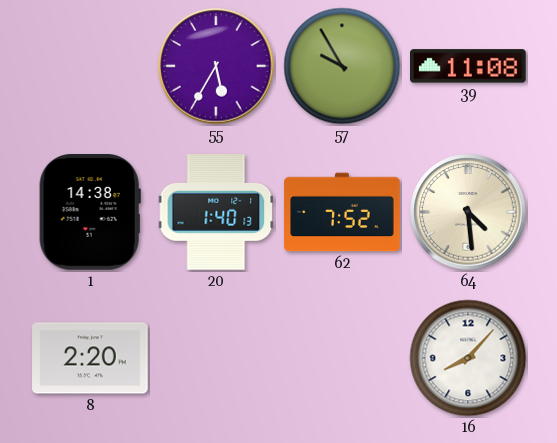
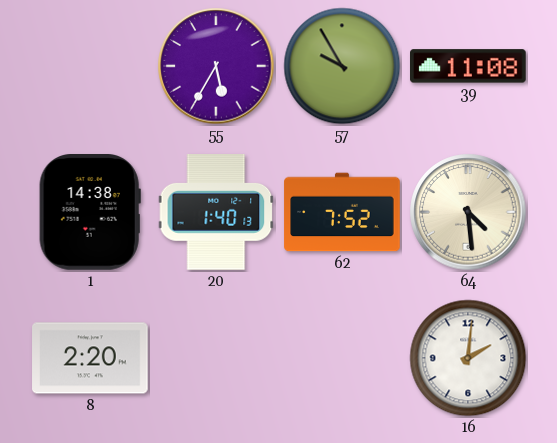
16: 8:07 -> 2:01
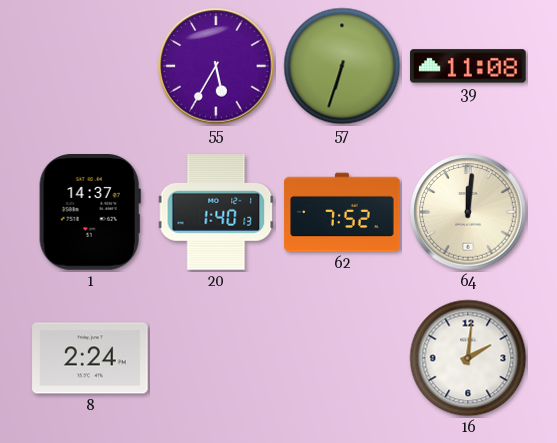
57: 9:55 -> 6:33
1: 14:38 -> 14:37
64: 4:29 -> 12:01
8: 2:20 -> 2:24
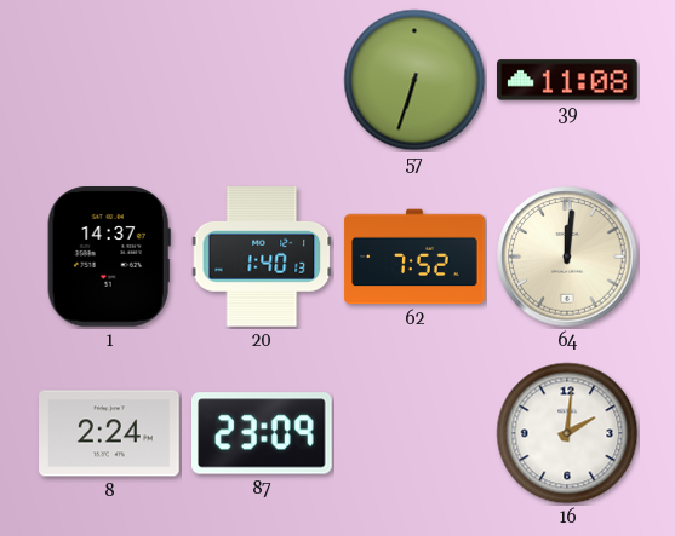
55: 5:35 -> none
87: none -> 23:09
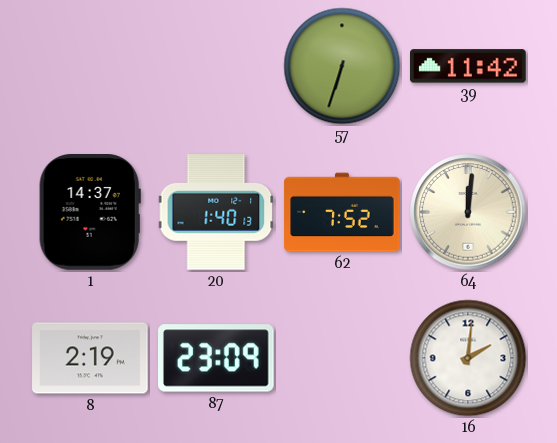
39: 11:08 -> 11:42
8: 2:24 -> 2:19
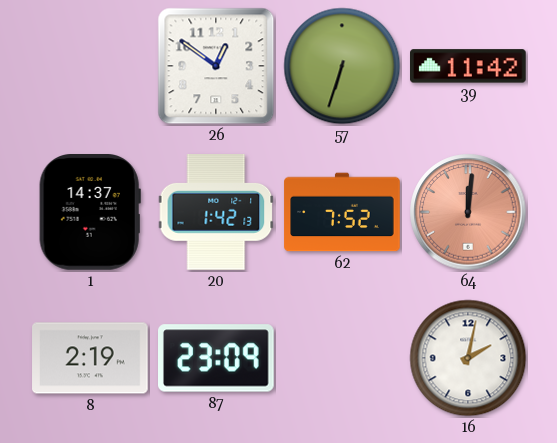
26: none -> 12:51
20: 1:40 -> 1:42
64 dial: cream -> salmon
16: 2:01 -> 2:02
